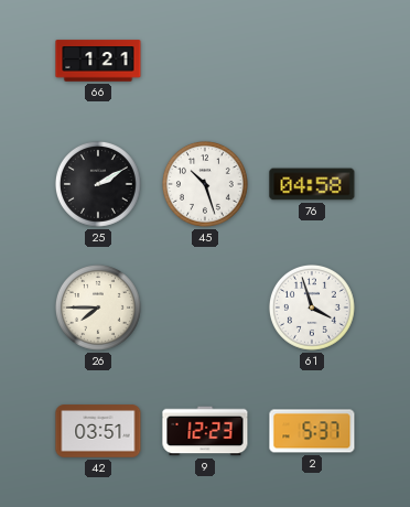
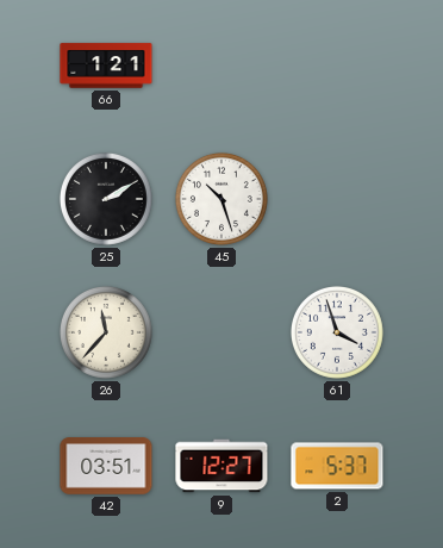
76: 04:58 -> none
26: 7:45 -> 11:37
9: 12:23 -> 12:27
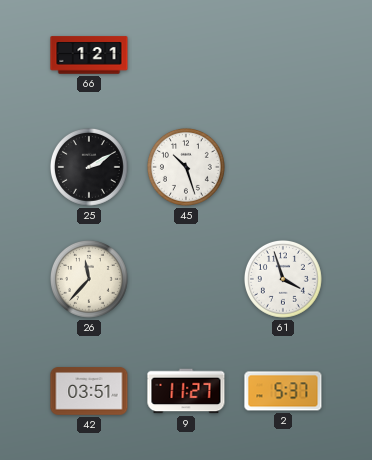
9: 12:27 -> 11:27
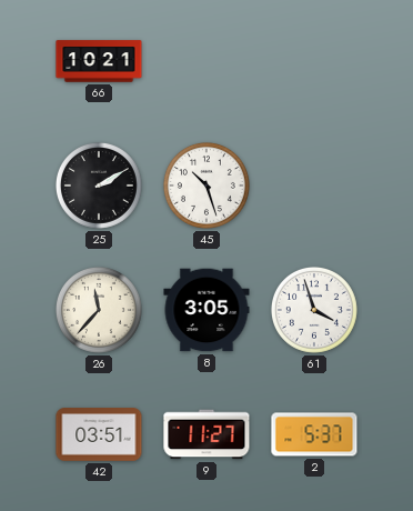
66: 1:21 -> 10:21
8: none -> 3:05
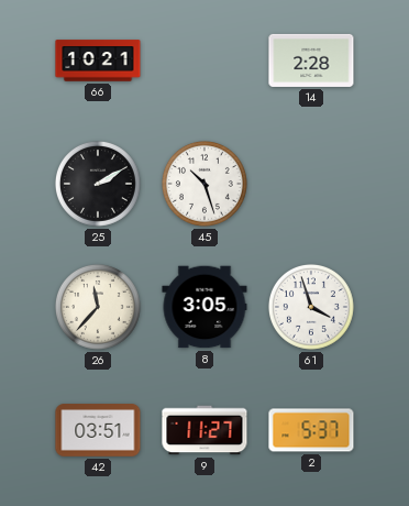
14: none -> 2:28
